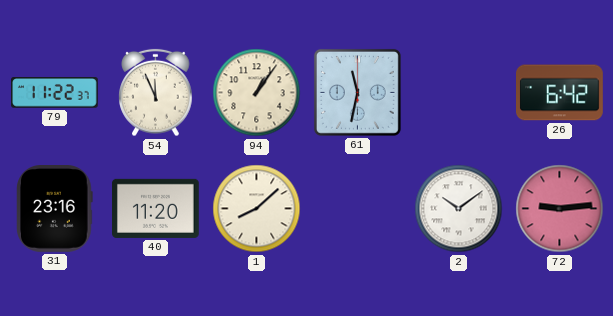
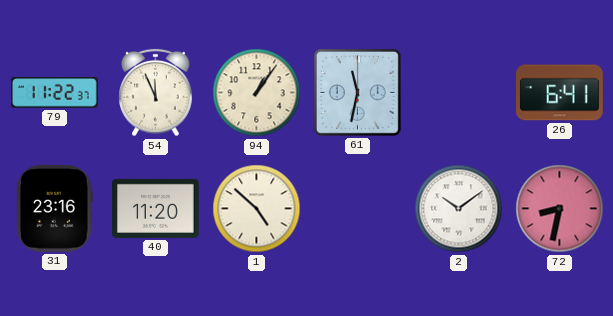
26: 6:42 -> 6:41
1: 8:08 -> 4:52
72: 9:14 -> 8:32
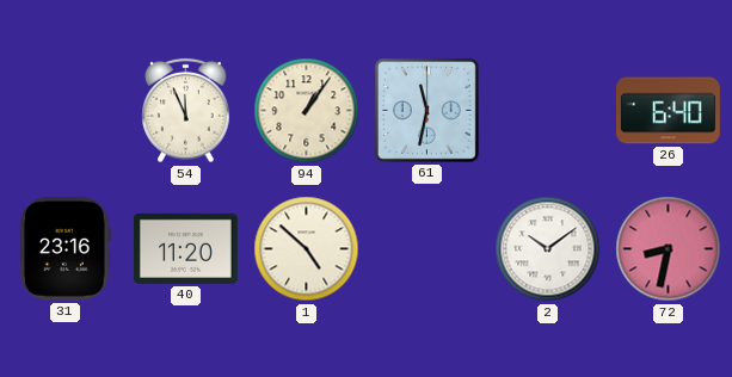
79: 11:22 -> none
26: 6:41 -> 6:40
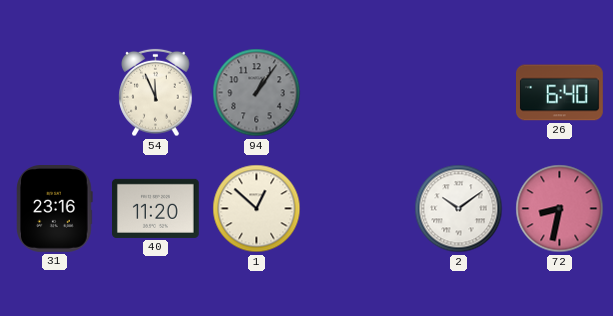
94 dial: cream -> grey
61: 11:32 -> none
1: 4:52 -> 12:52
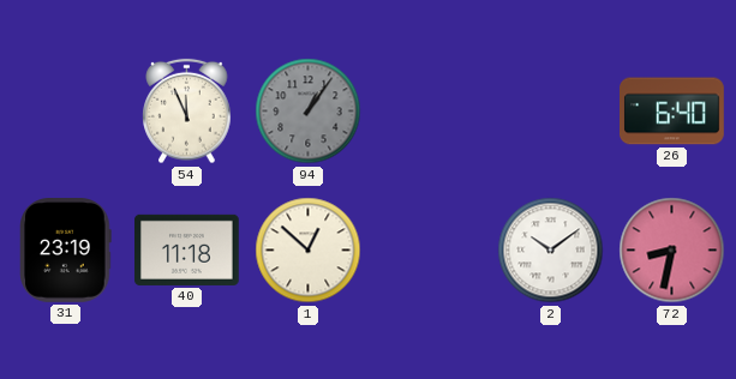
31: 23:16 -> 23:19
40: 11:20 -> 11:18
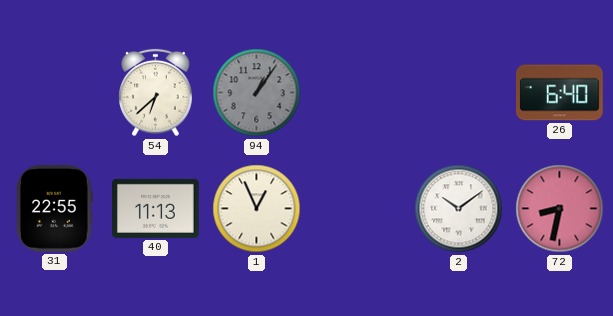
54: 11:56 -> 6:38
31: 23:19 -> 22:55
40: 11:18 -> 11:13
1: 12:52 -> 12:56
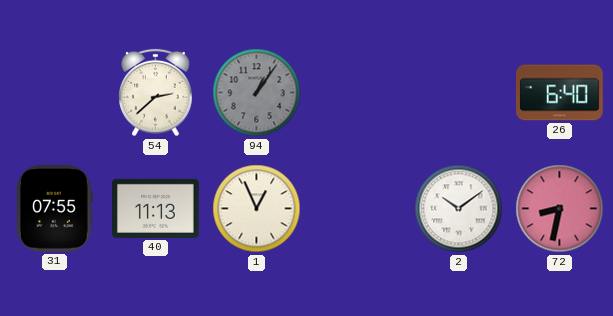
54: 6:38 -> 2:38
31: 22:55 -> 07:55
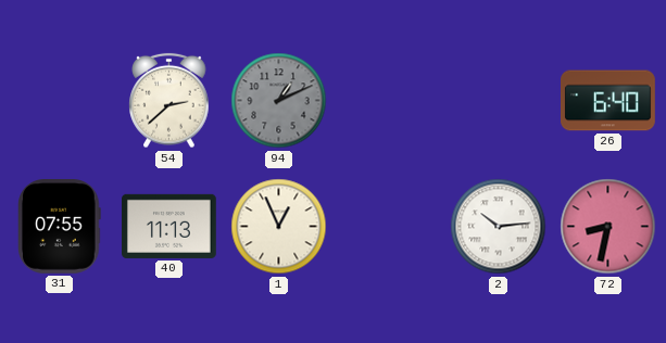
94: 1:06 -> 1:11
2: 10:09 -> 10:14
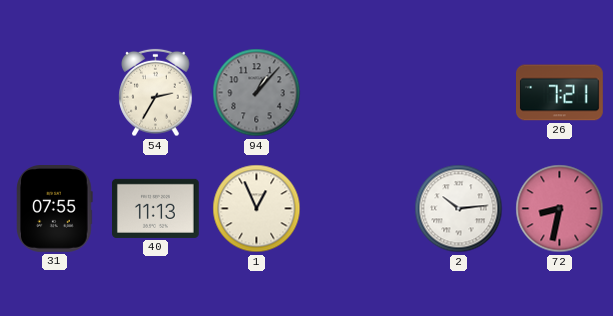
54: 2:38 -> 2:35
94: 1:11 -> 1:07
26: 6:40 -> 7:21
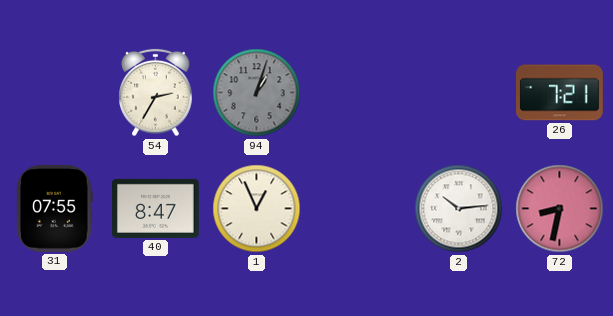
94: 1:07 -> 1:03
40: 11:13 -> 8:47
